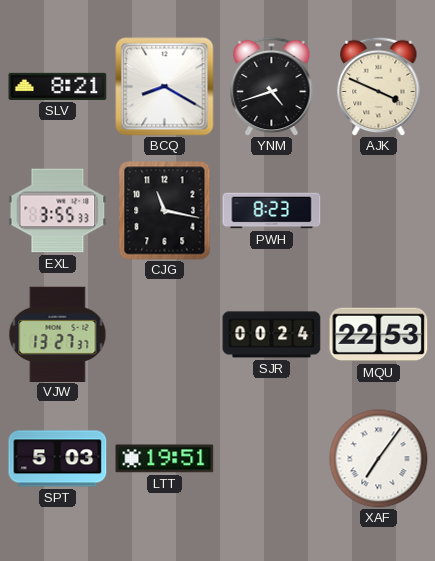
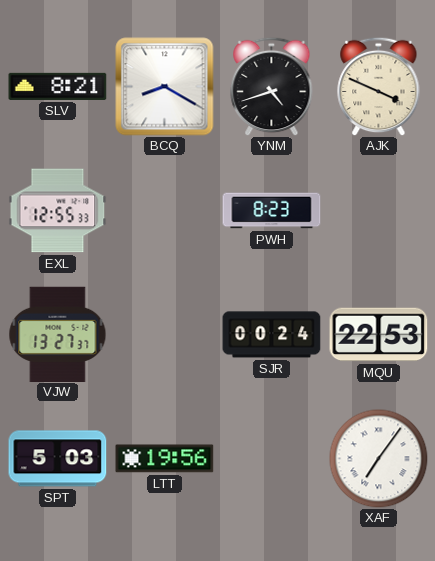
EXL: 3:55 -> 12:55
CJG: 11:17 -> none
LTT: 19:51 -> 19:56
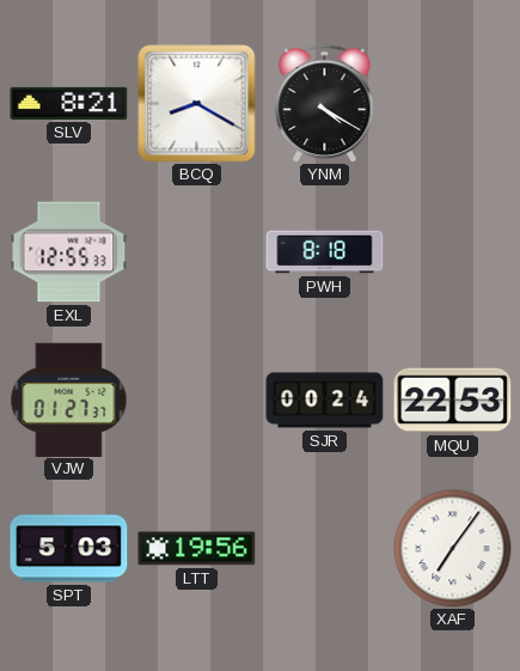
YNM: 4:42 -> 4:20
AJK: 3:49 -> none
PWH: 8:23 -> 8:18
VJW: 13:27 -> 01:27
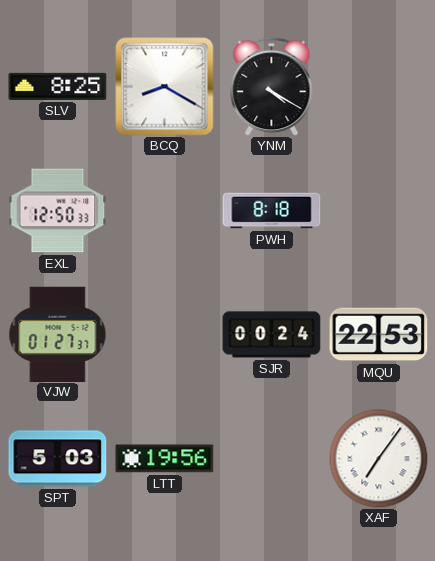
SLV: 8:21 -> 8:25
EXL: 12:55 -> 12:50
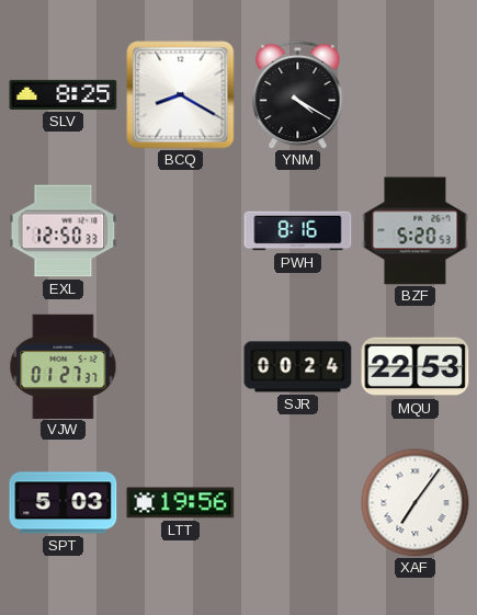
PWH: 8:18 -> 8:16
BZF: none -> 5:20
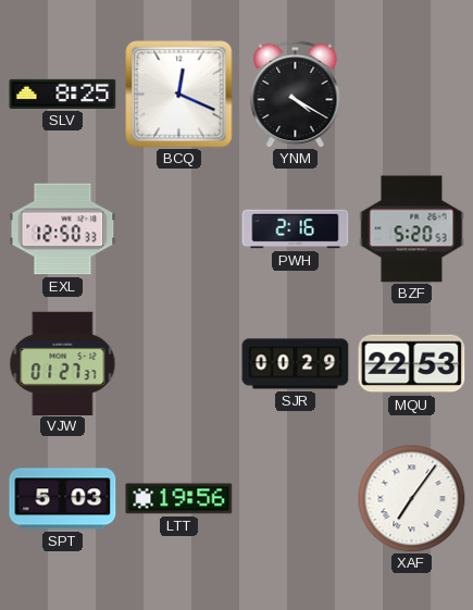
BCQ: 8:20 -> 12:19
PWH: 8:16 -> 2:16
SJR: 00:24 -> 00:29
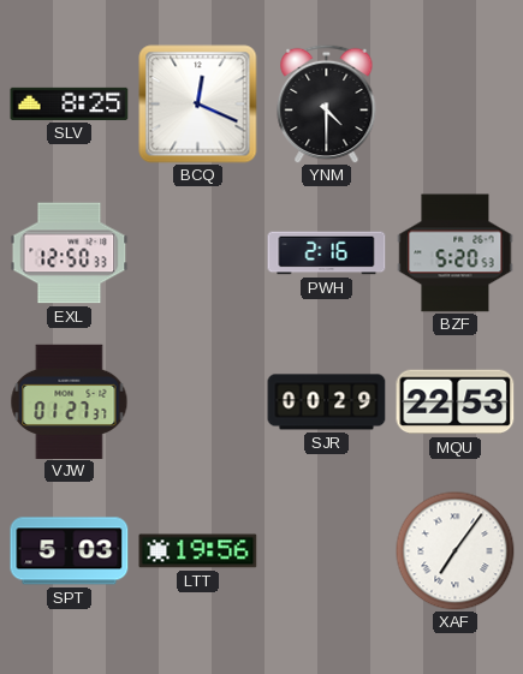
YNM: 4:20 -> 4:30
